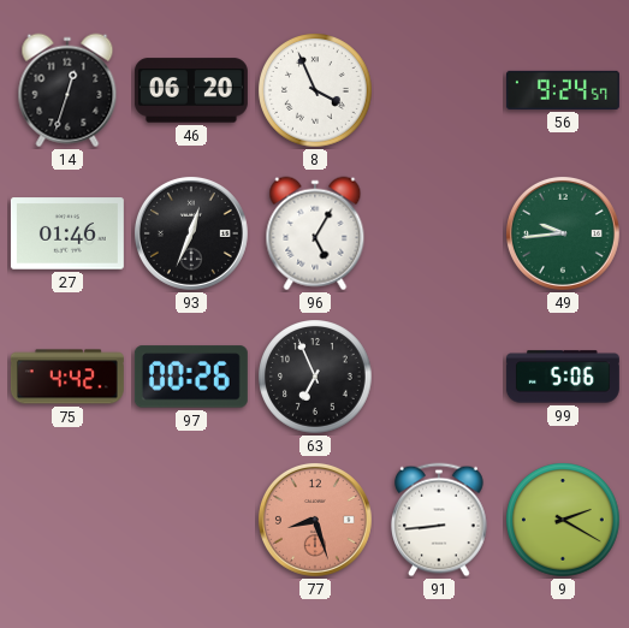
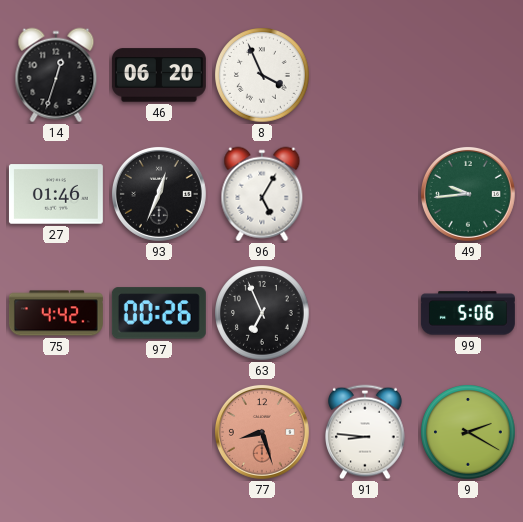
56: 9:24 -> none
91: 8:44 -> 8:46
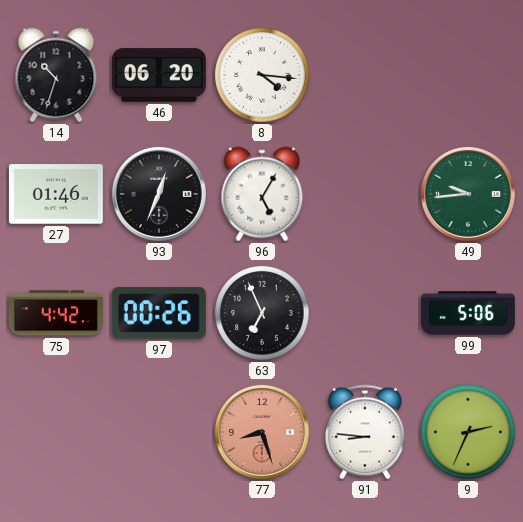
14: 12:33 -> 10:33
8: 3:56 -> 4:16
9: 2:20 -> 2:34
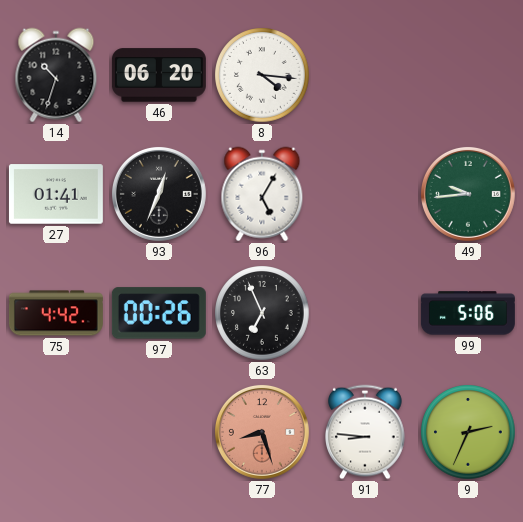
27: 01:46 -> 01:41
